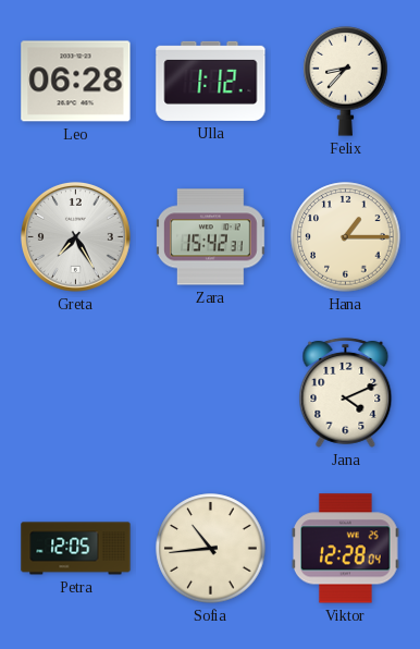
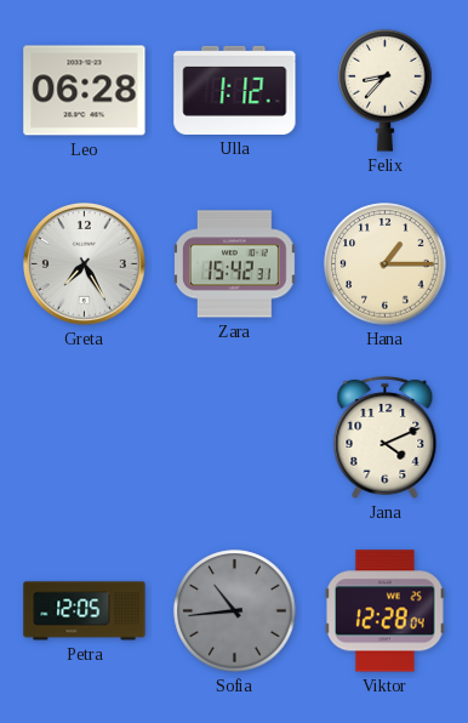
Sofia dial: cream -> grey
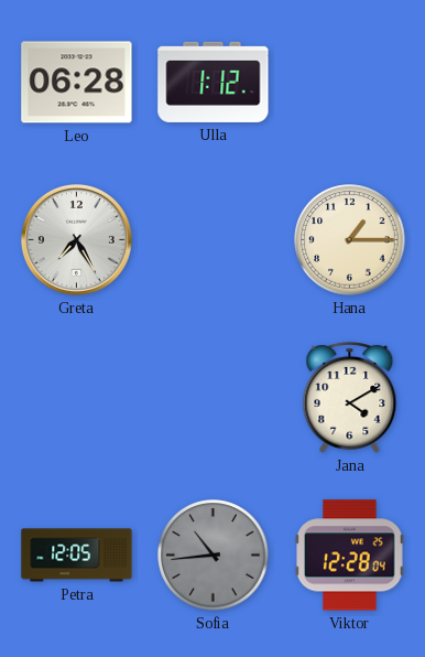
Felix: 8:37 -> none
Zara: 15:42 -> none
Jana: 4:11 -> 4:10
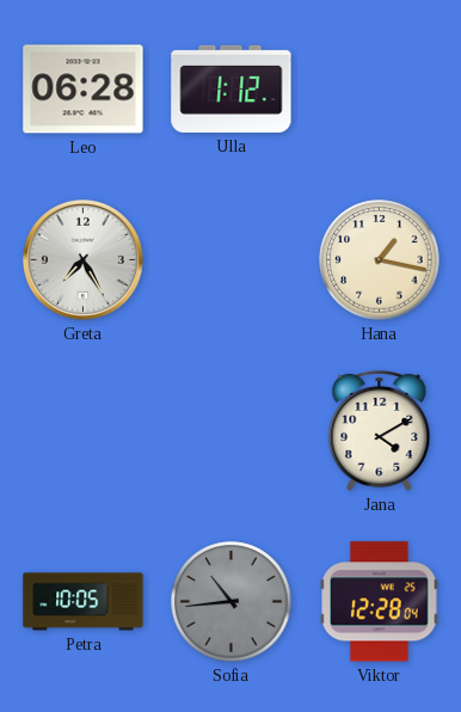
Hana: 1:15 -> 1:17
Petra: 12:05 -> 10:05
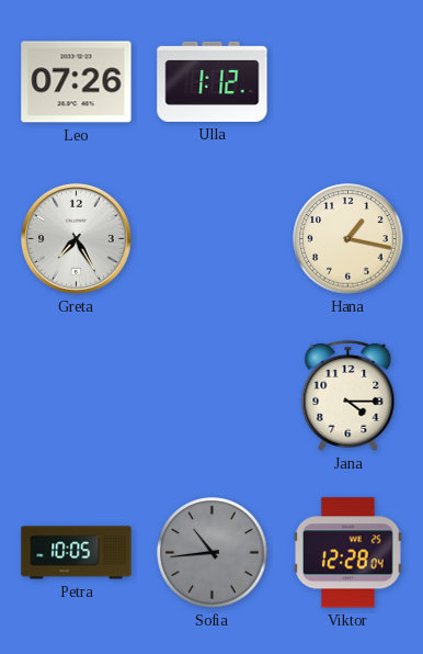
Leo: 06:28 -> 07:26
Jana: 4:10 -> 4:15
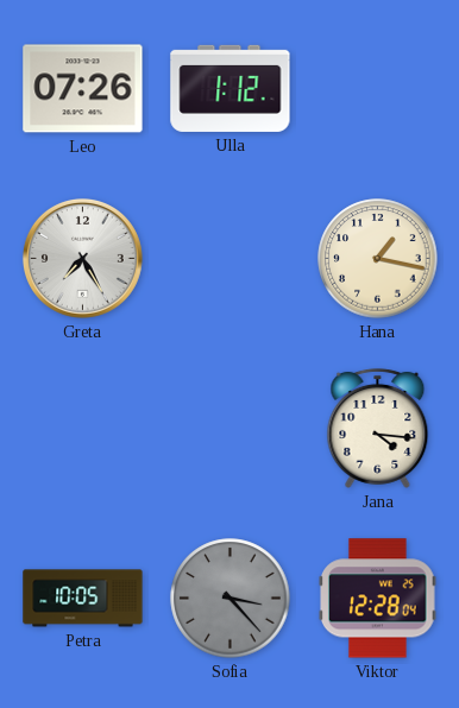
Jana: 4:15 -> 4:16
Sofia: 10:44 -> 3:23
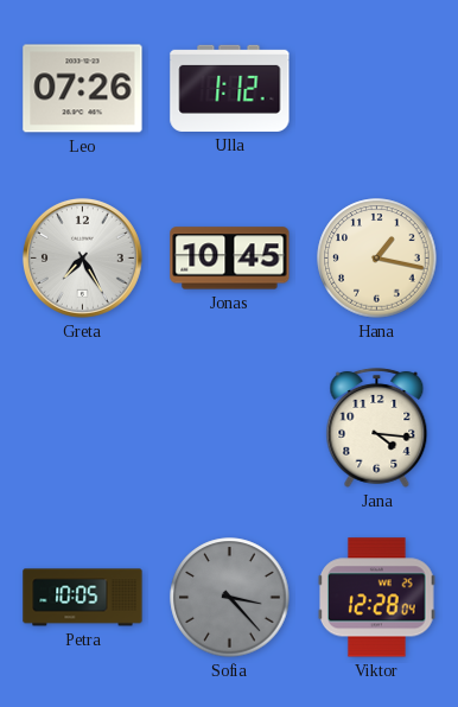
Jonas: none -> 10:45
